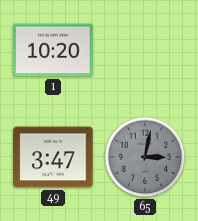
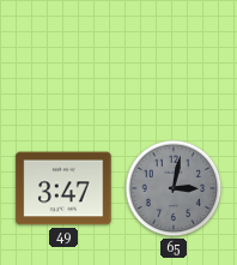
1: 10:20 -> none
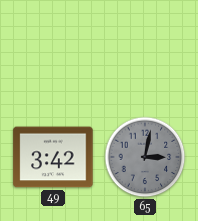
49: 3:47 -> 3:42
